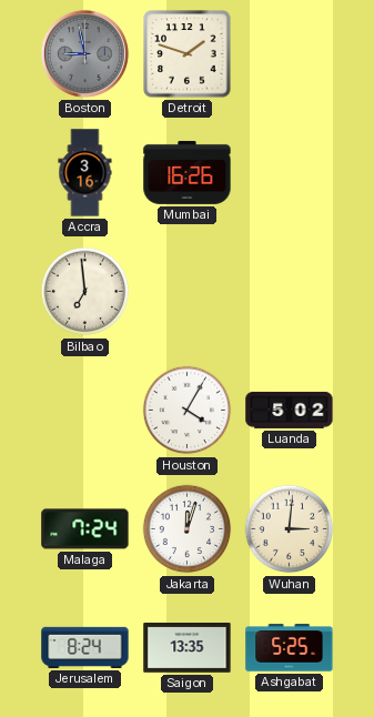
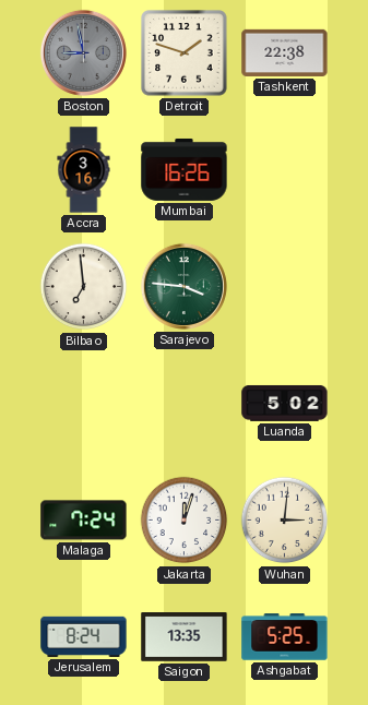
Tashkent: none -> 22:38
Sarajevo: none -> 3:46
Houston: 4:05 -> none
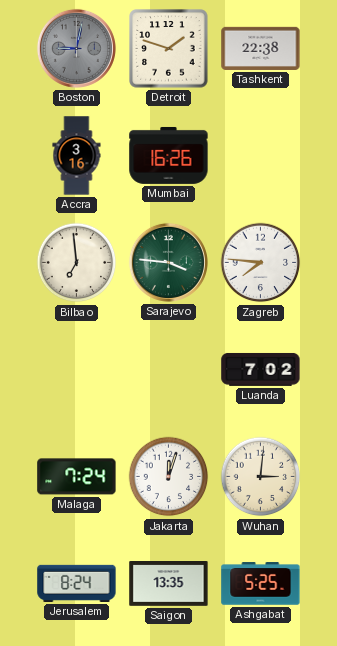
Boston: 8:58 -> 9:02
Zagreb: none -> 7:46
Luanda: 5:02 -> 7:02
